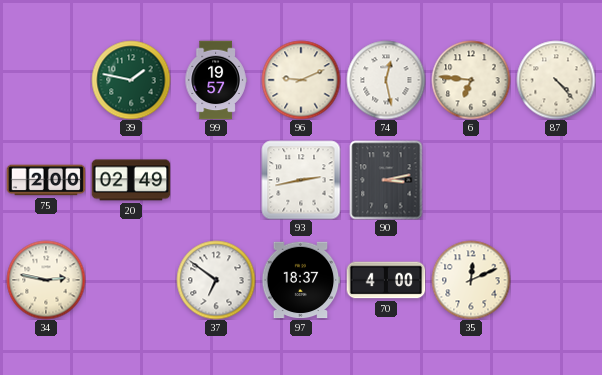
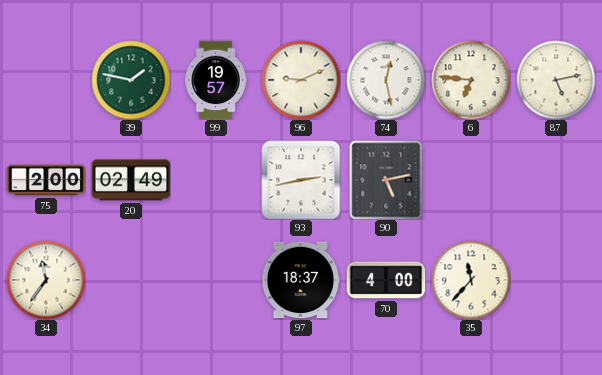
87: 4:23 -> 5:13
90: 3:13 -> 5:13
34: 2:47 -> 11:36
37: 6:51 -> none
35: 12:11 -> 11:37
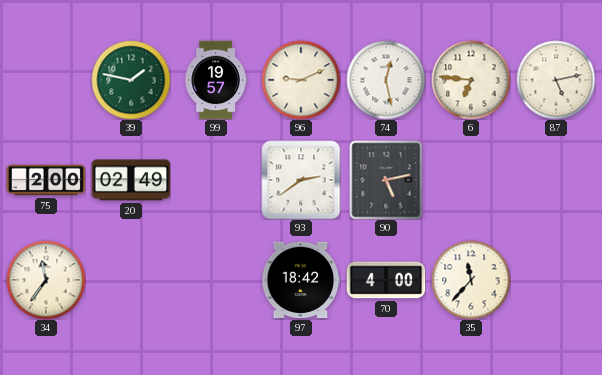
93: 2:43 -> 2:39
97: 18:37 -> 18:42
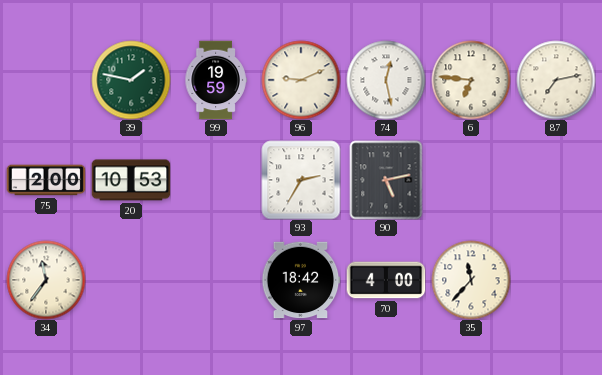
99: 19:57 -> 19:59
87: 5:13 -> 7:13
20: 02:49 -> 10:53
93: 2:39 -> 2:35
